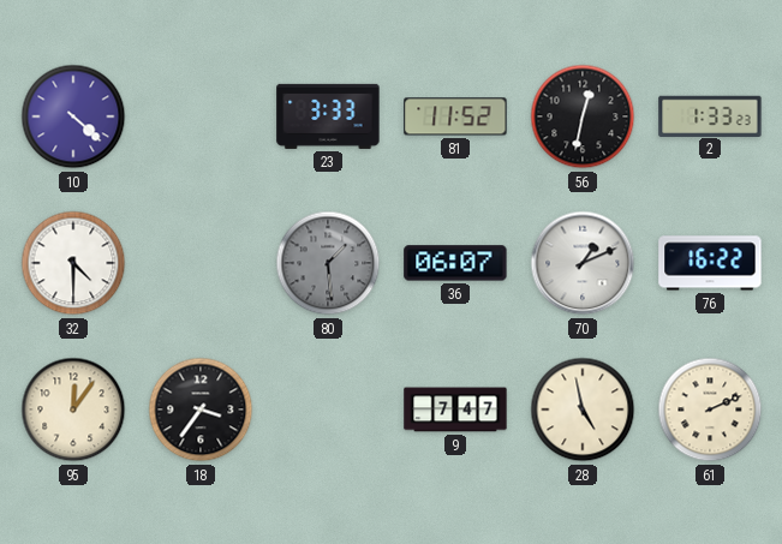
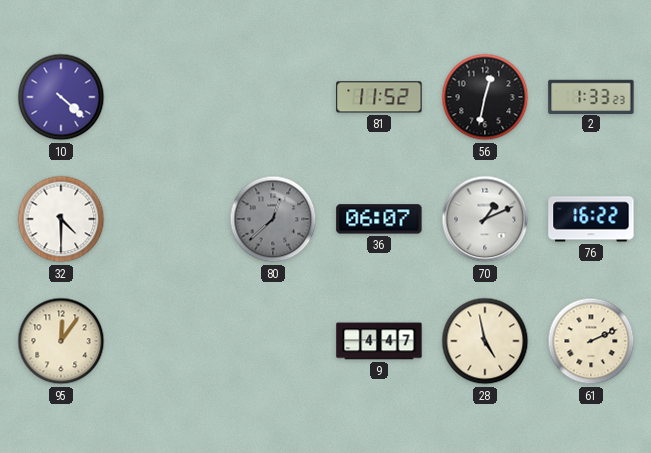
23: 3:33 -> none
80: 1:29 -> 12:38
18: 3:36 -> none
9: 7:47 -> 4:47
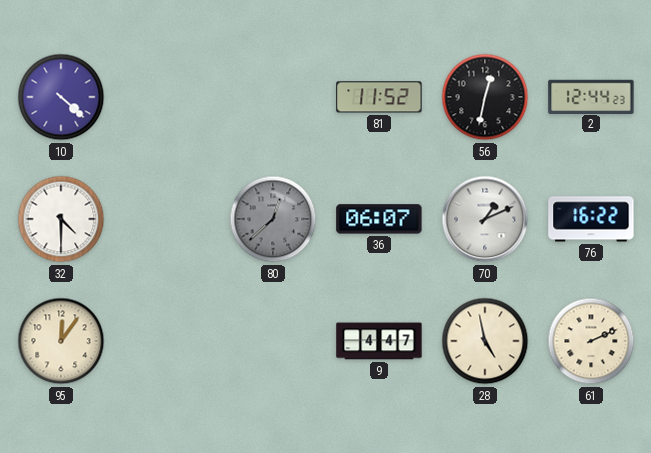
2: 1:33 -> 12:44
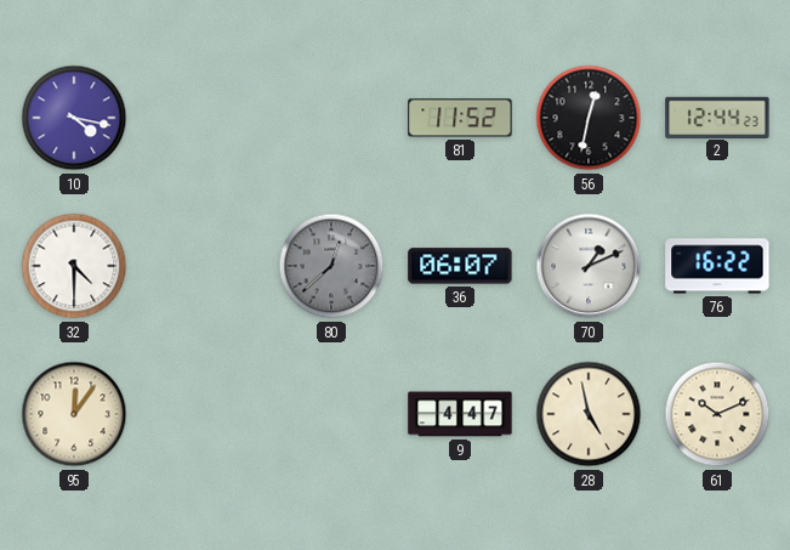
10: 4:22 -> 4:17
61: 2:11 -> 10:11
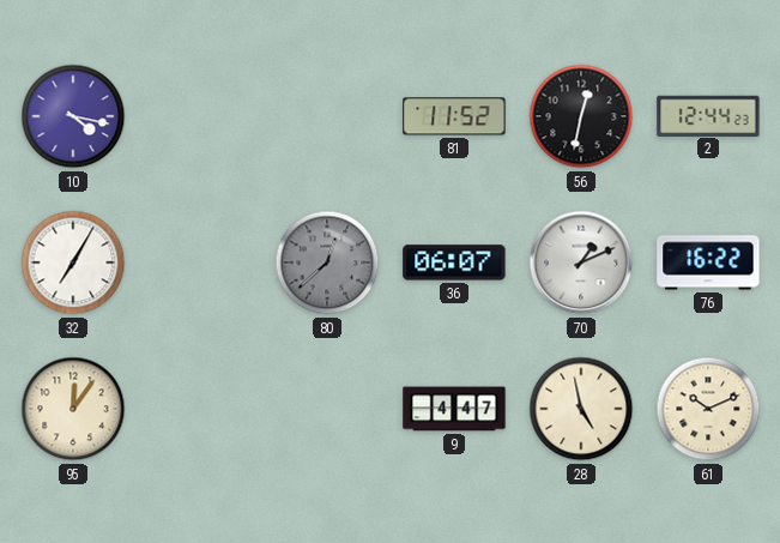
32: 4:30 -> 7:05
